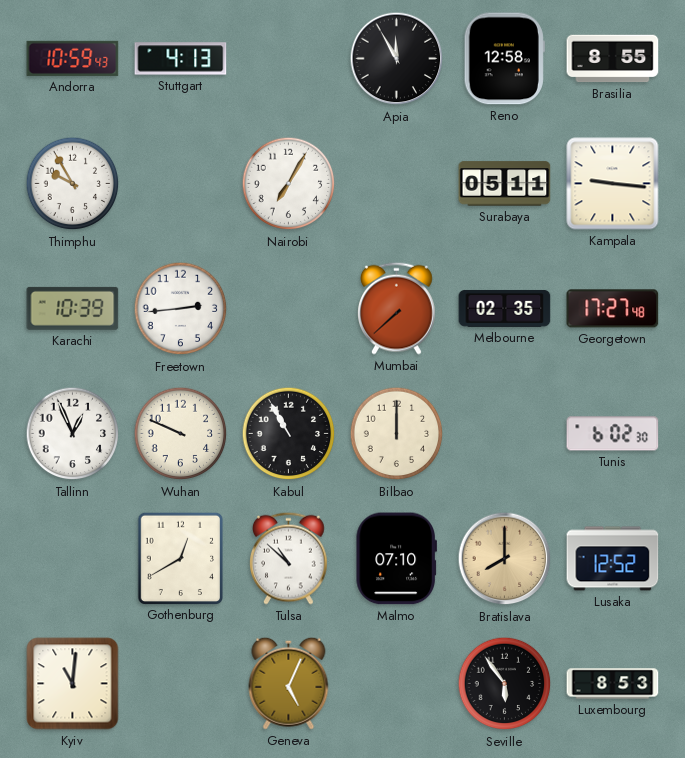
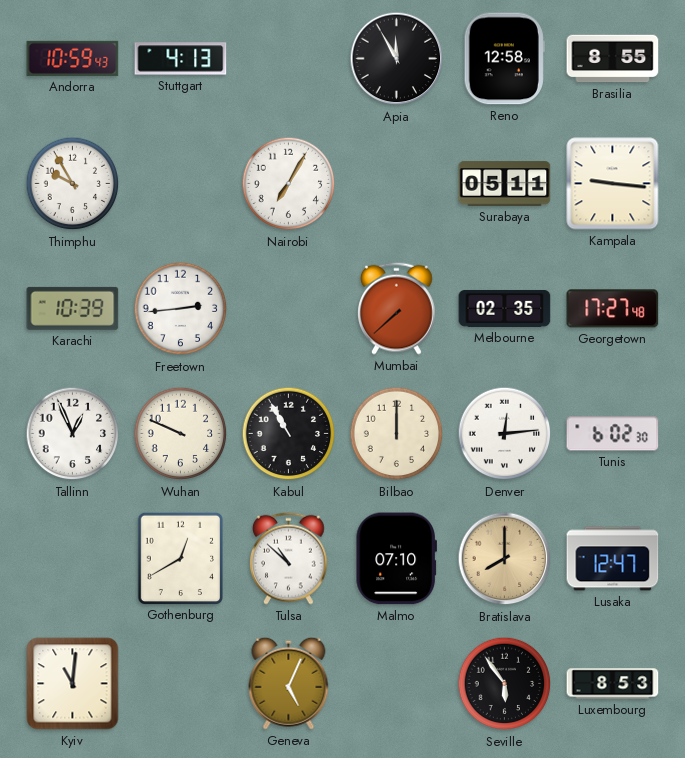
Denver: none -> 12:14
Lusaka: 12:52 -> 12:47
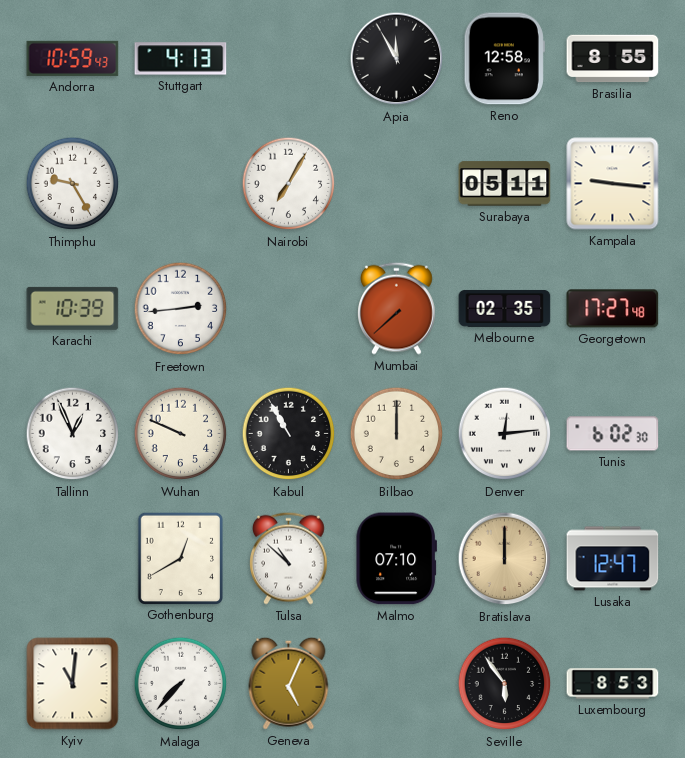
Thimphu: 9:55 -> 9:25
Bratislava: 8:00 -> 12:00
Malaga: none -> 7:37
